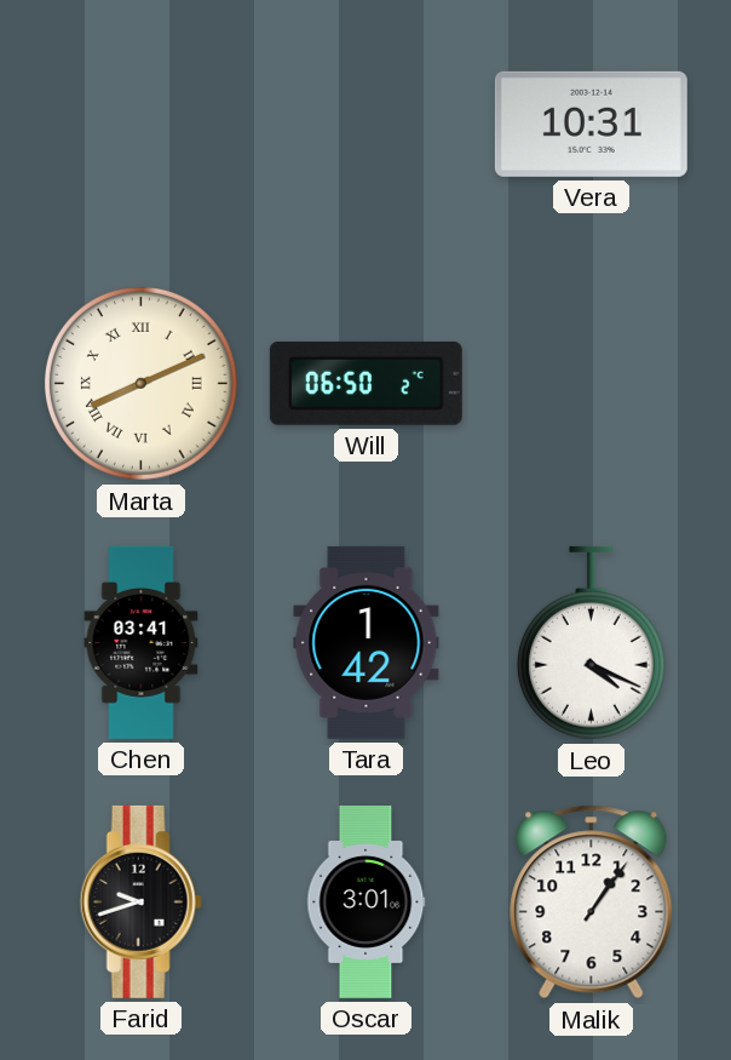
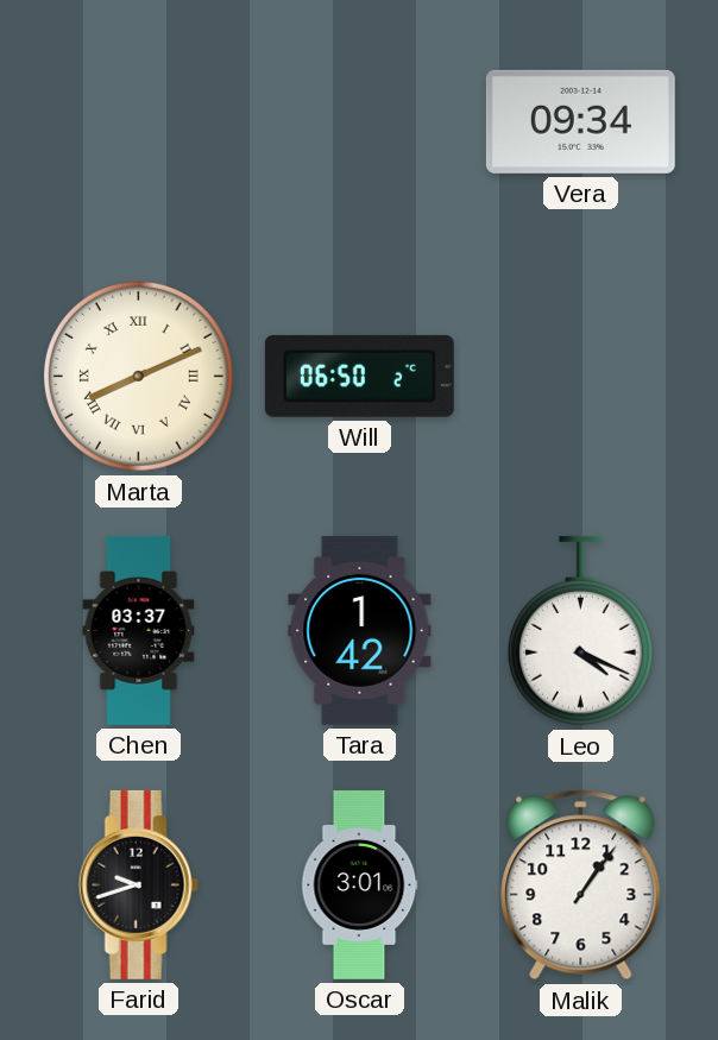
Vera: 10:31 -> 09:34
Chen: 03:41 -> 03:37
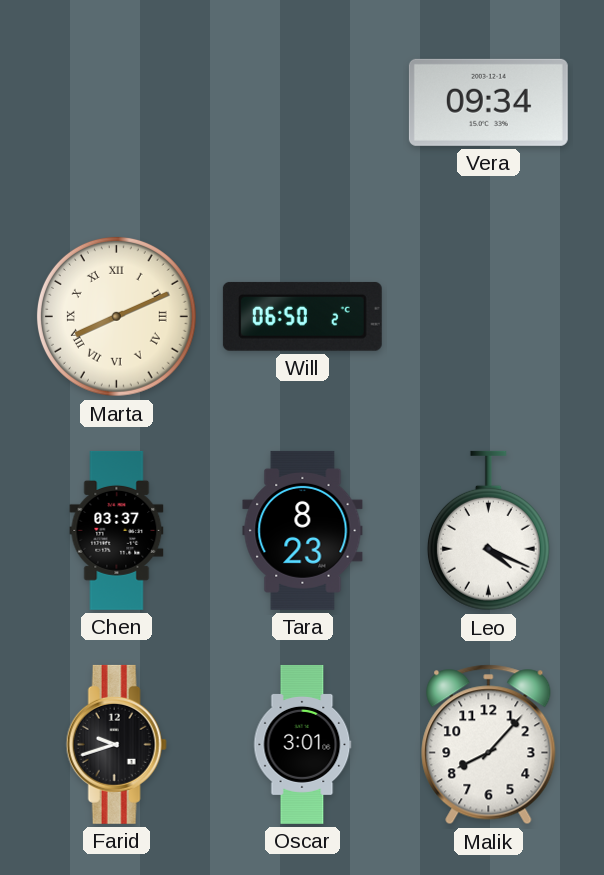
Tara: 1:42 -> 8:23
Malik: 1:06 -> 8:07
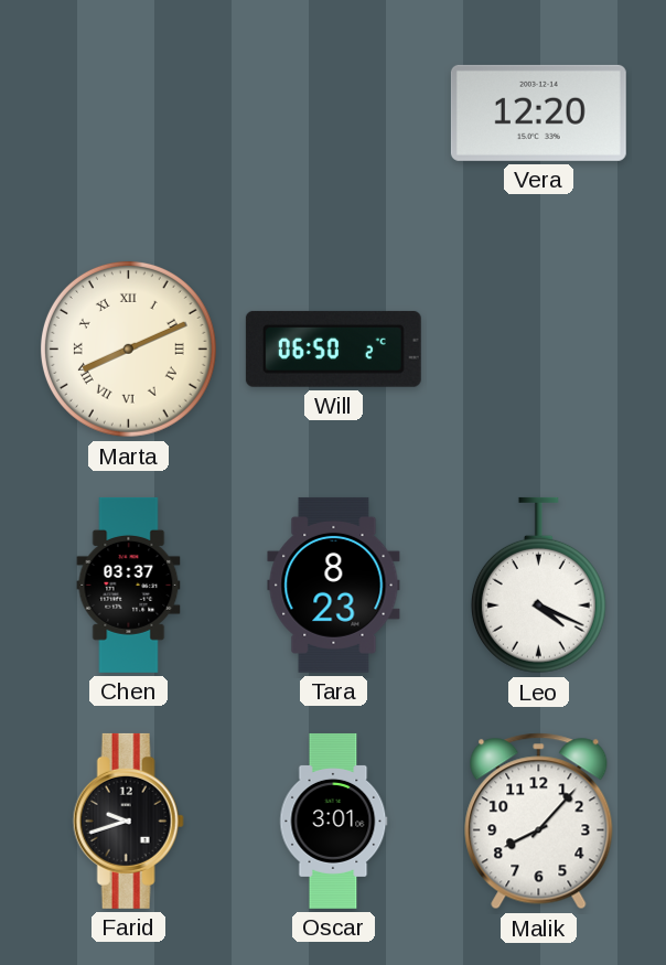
Vera: 09:34 -> 12:20
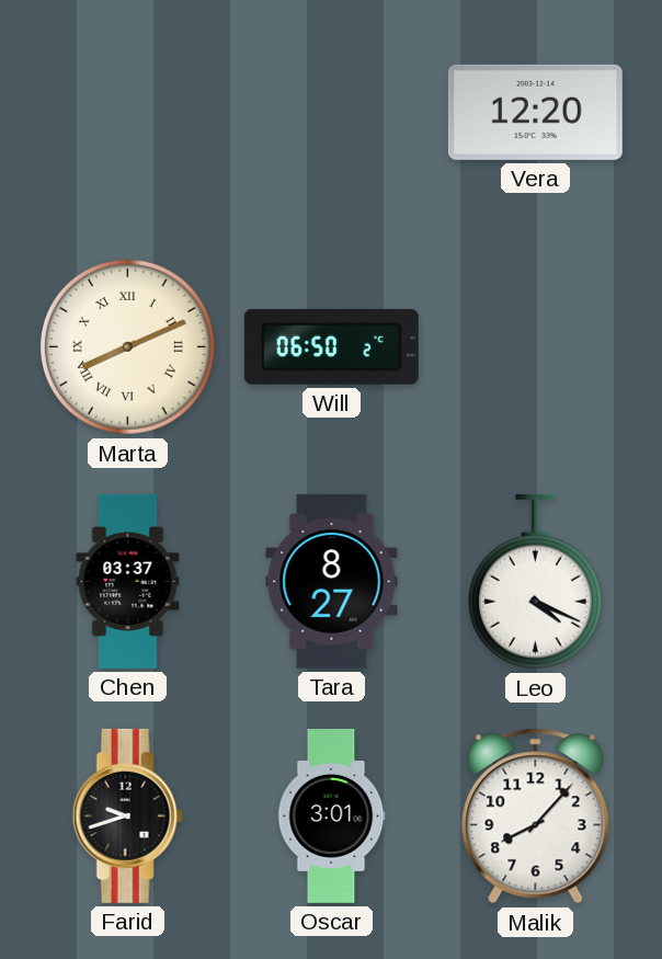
Tara: 8:23 -> 8:27
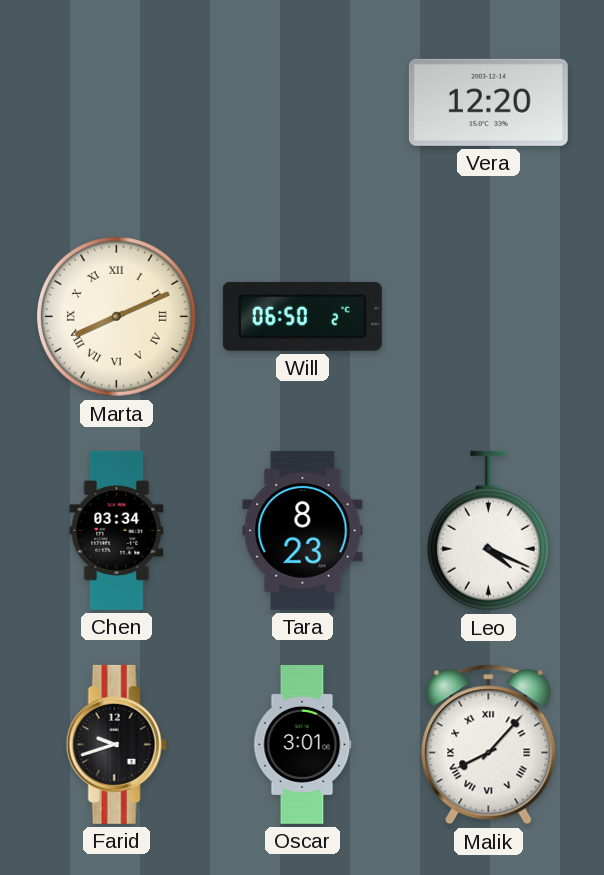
Chen: 03:37 -> 03:34
Tara: 8:27 -> 8:23
Malik numerals: Arabic -> Roman
